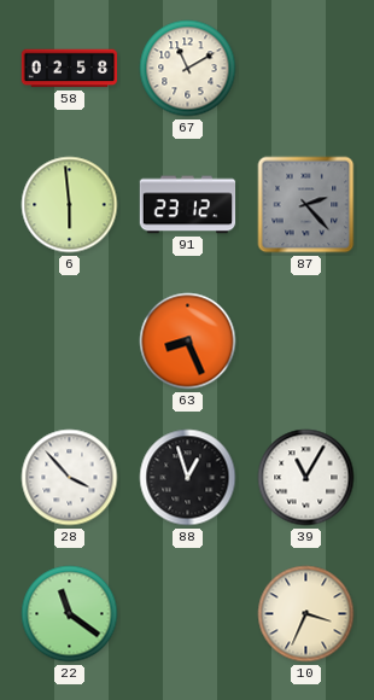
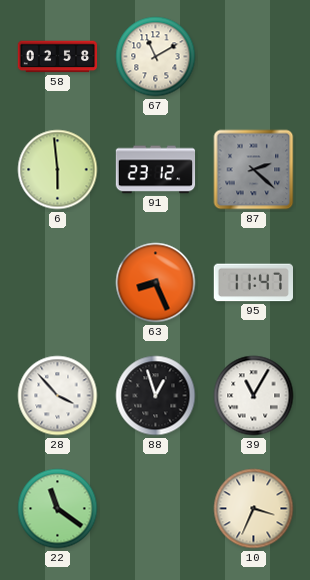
87: 2:23 -> 2:22
95: none -> 11:47
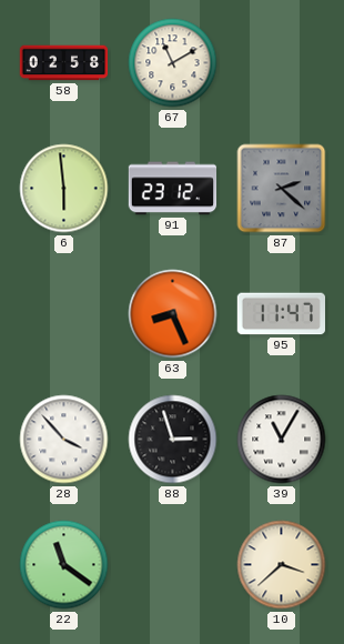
88: 12:57 -> 2:57
10: 3:34 -> 3:38
